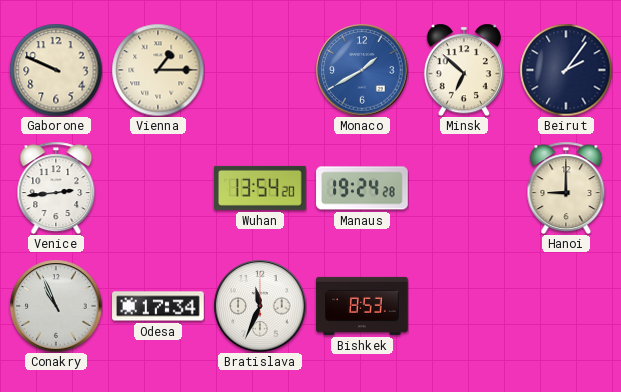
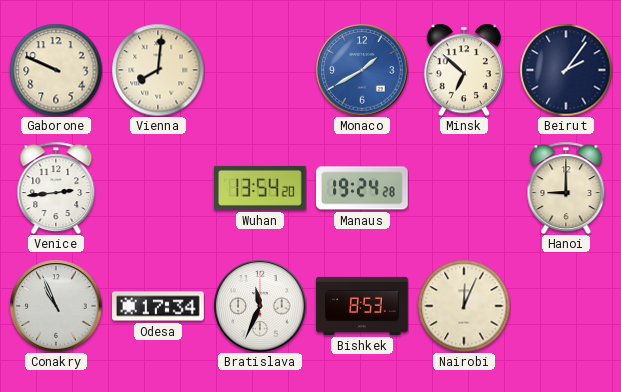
Vienna: 1:15 -> 8:01
Nairobi: none -> 12:04
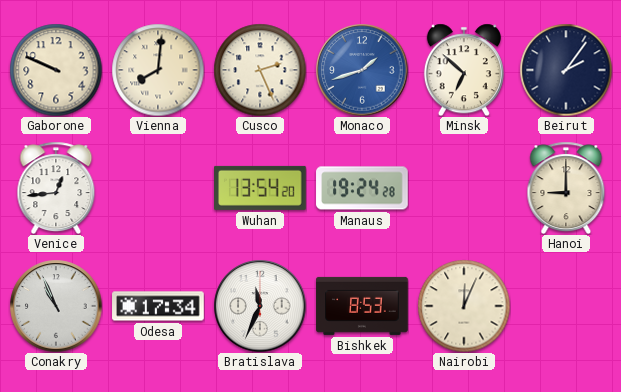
Cusco: none -> 2:26
Monaco: 1:40 -> 1:42
Venice: 2:44 -> 12:44
